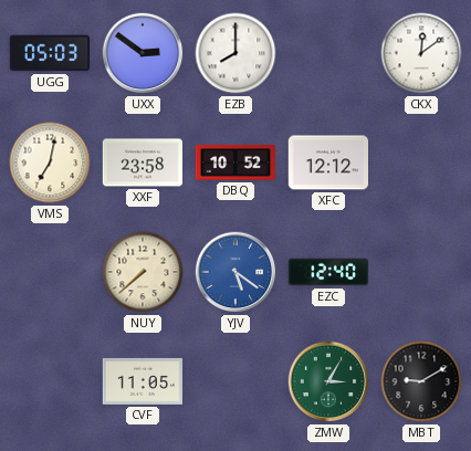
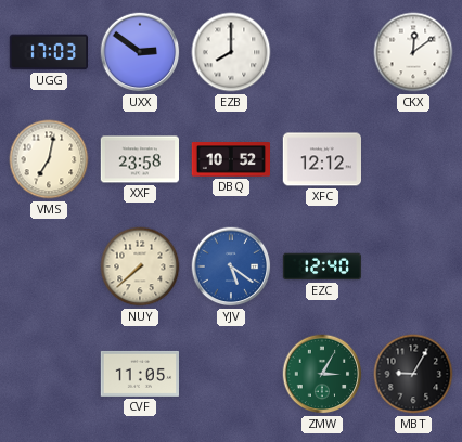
UGG: 05:03 -> 17:03
MBT: 9:10 -> 9:05
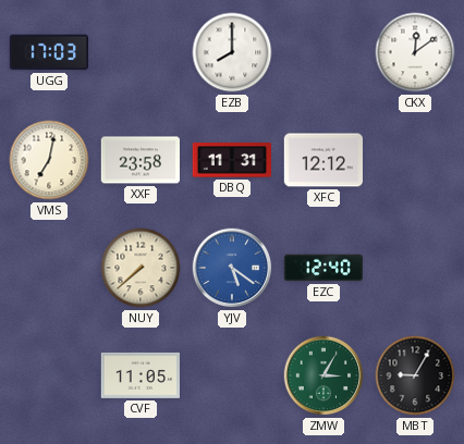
UXX: 2:51 -> none
DBQ: 10:52 -> 11:31
